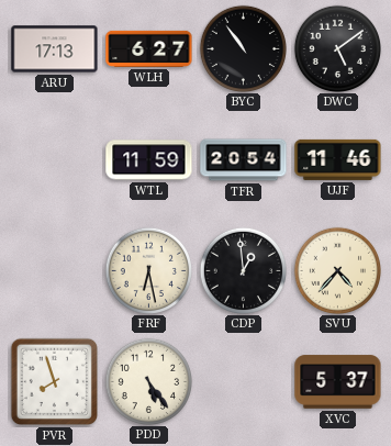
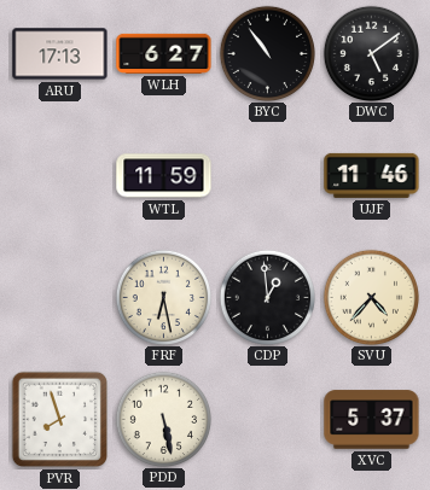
TFR: 20:54 -> none
PDD: 5:24 -> 5:28
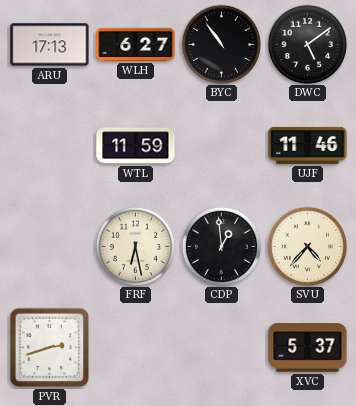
PVR: 7:57 -> 2:42
PDD: 5:28 -> none
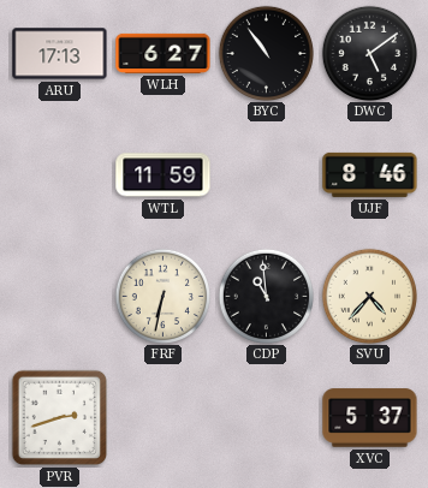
UJF: 11:46 -> 8:46
FRF: 6:28 -> 6:32
CDP: 12:59 -> 10:59
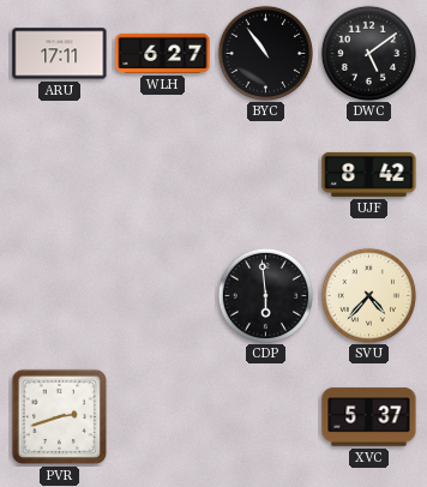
ARU: 17:13 -> 17:11
WTL: 11:59 -> none
UJF: 8:46 -> 8:42
FRF: 6:32 -> none
CDP: 10:59 -> 5:59
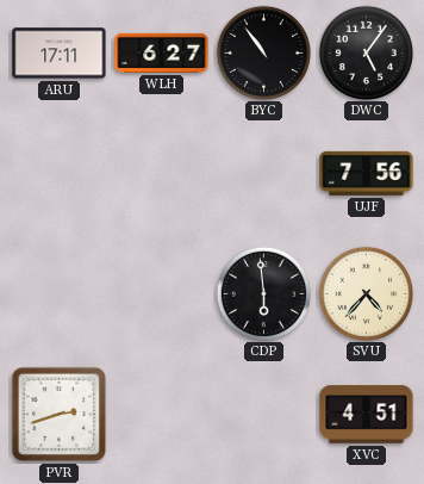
DWC: 5:09 -> 5:06
UJF: 8:42 -> 7:56
XVC: 5:37 -> 4:51
